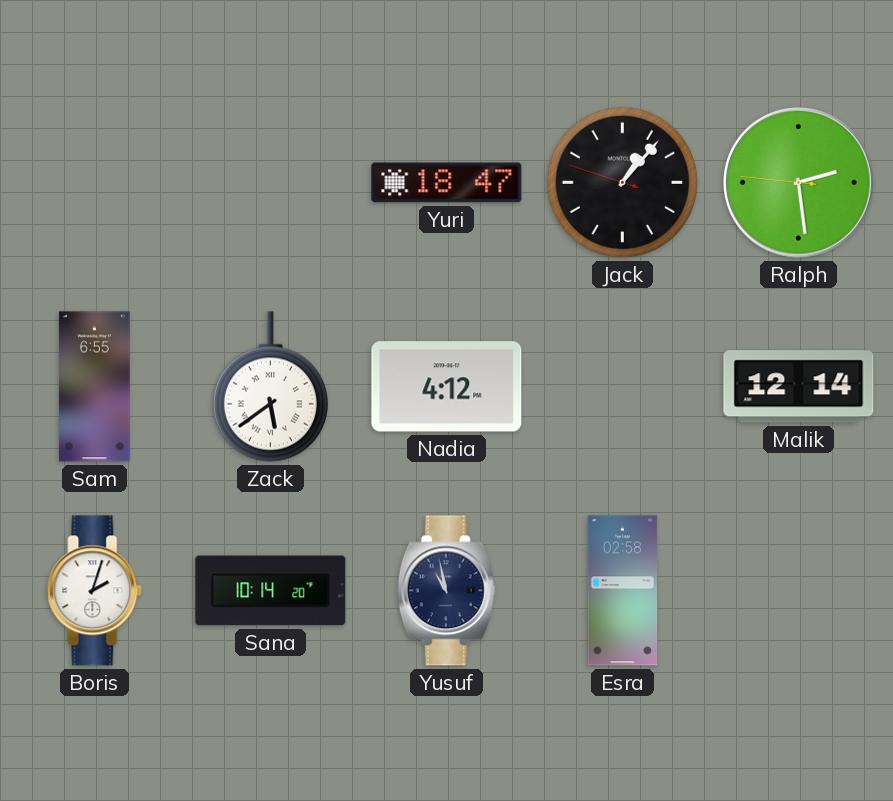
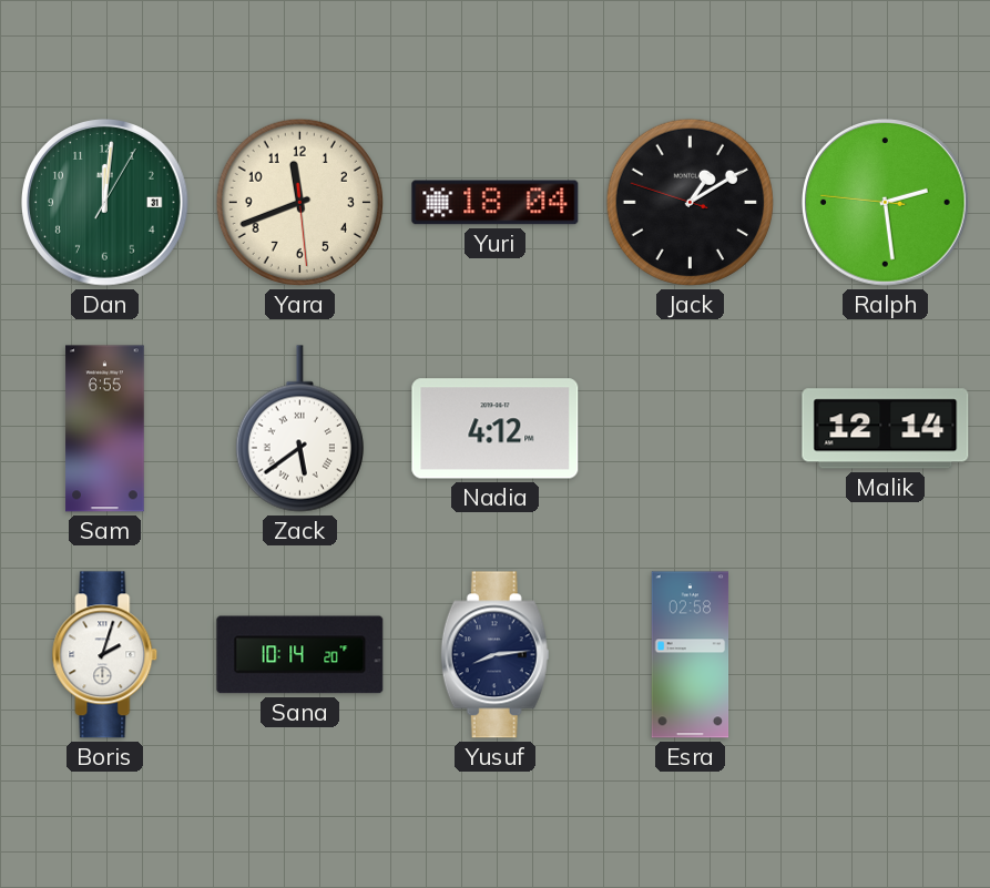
Dan: none -> 12:01
Yara: none -> 11:41
Yuri: 18:47 -> 18:04
Jack: 1:06 -> 1:09
Yusuf: 10:58 -> 8:14
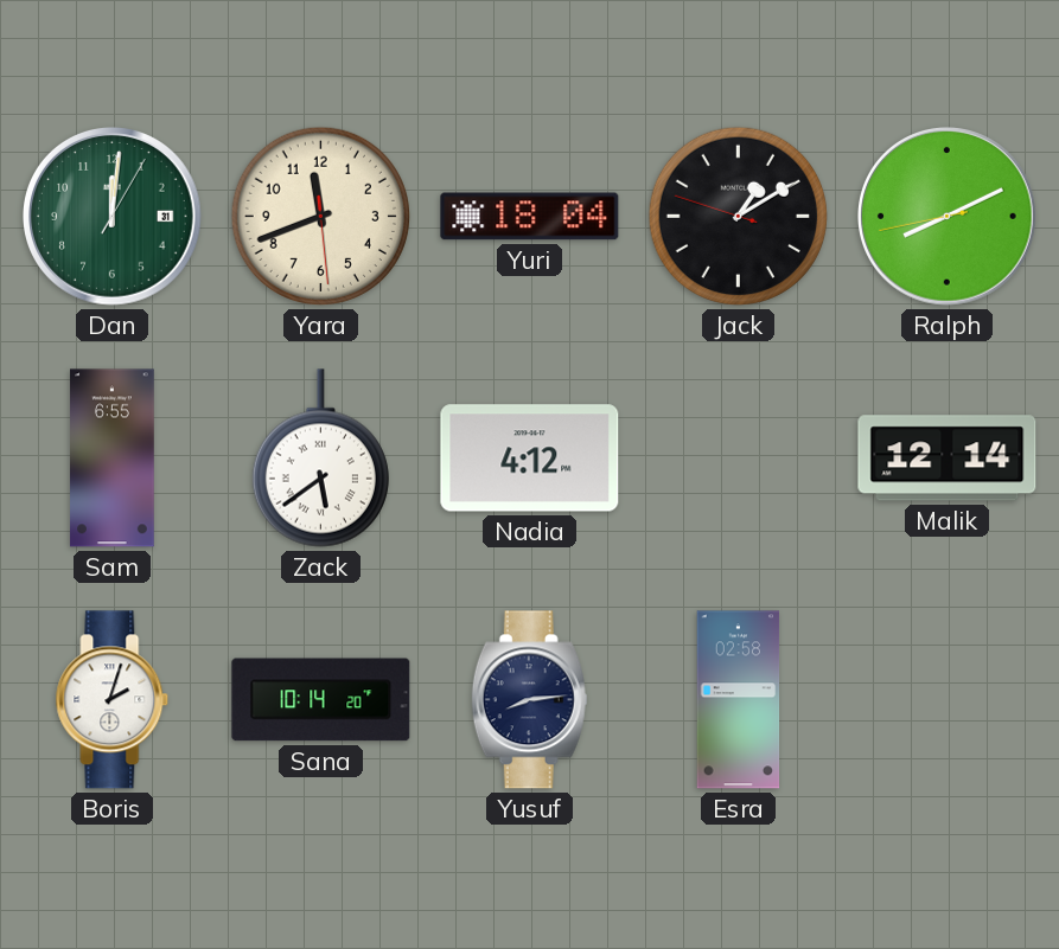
Ralph: 2:28 -> 8:10
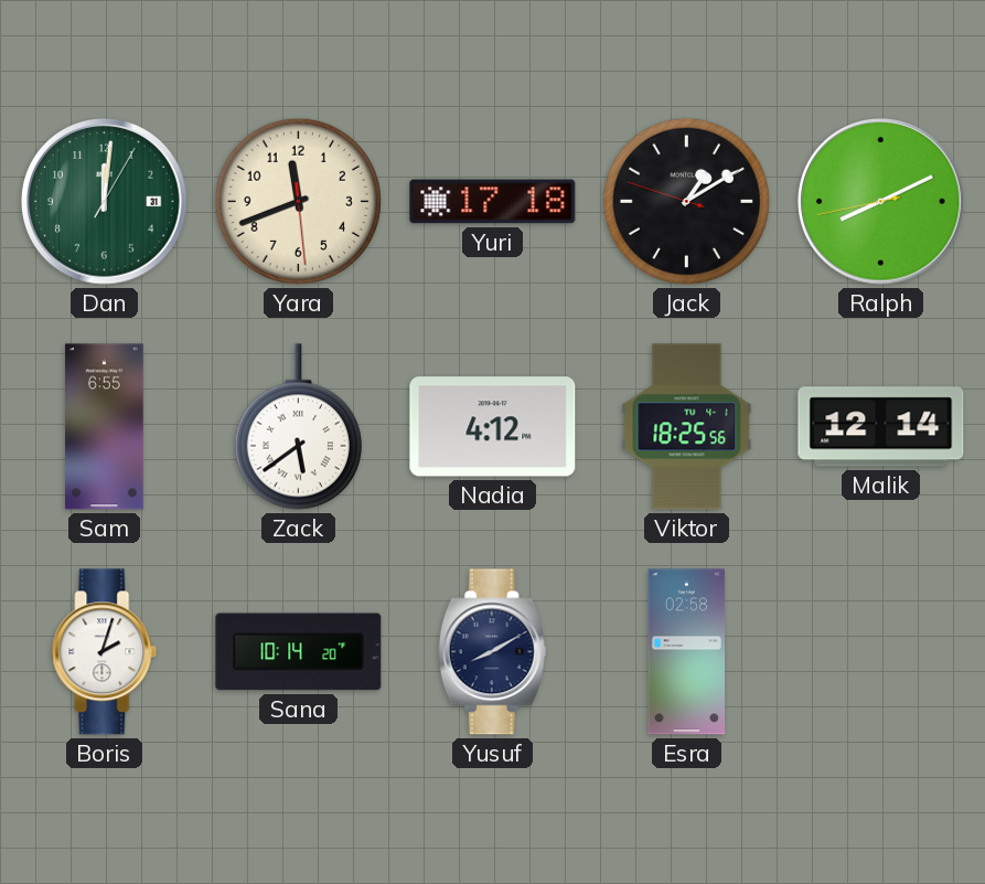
Yuri: 18:04 -> 17:18
Viktor: none -> 18:25
Yusuf: 8:14 -> 8:10
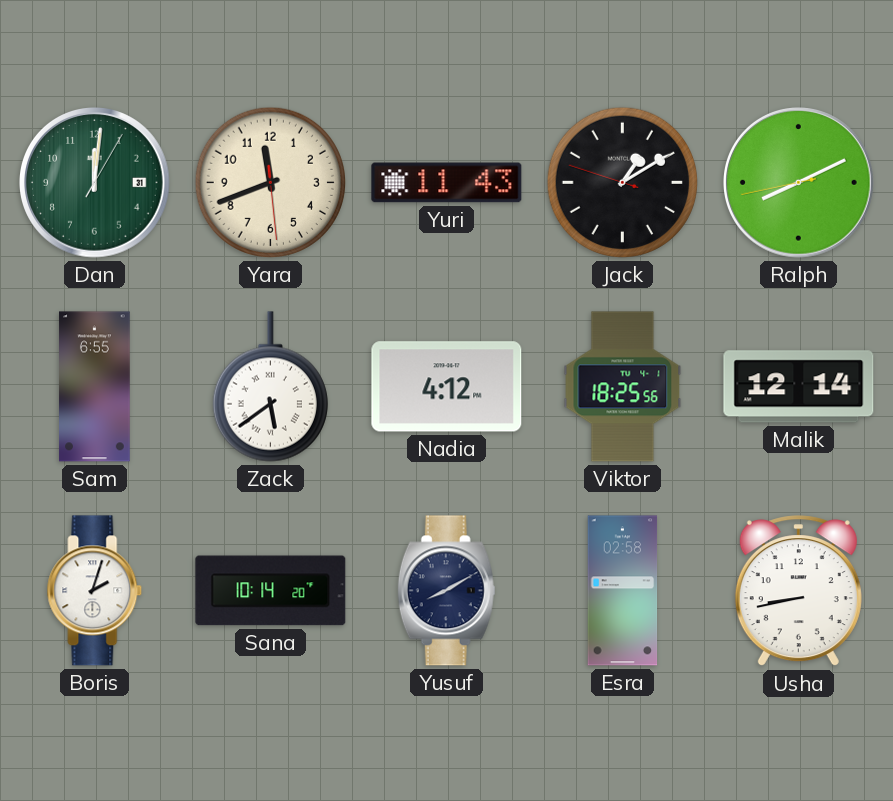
Yuri: 17:18 -> 11:43
Usha: none -> 8:43
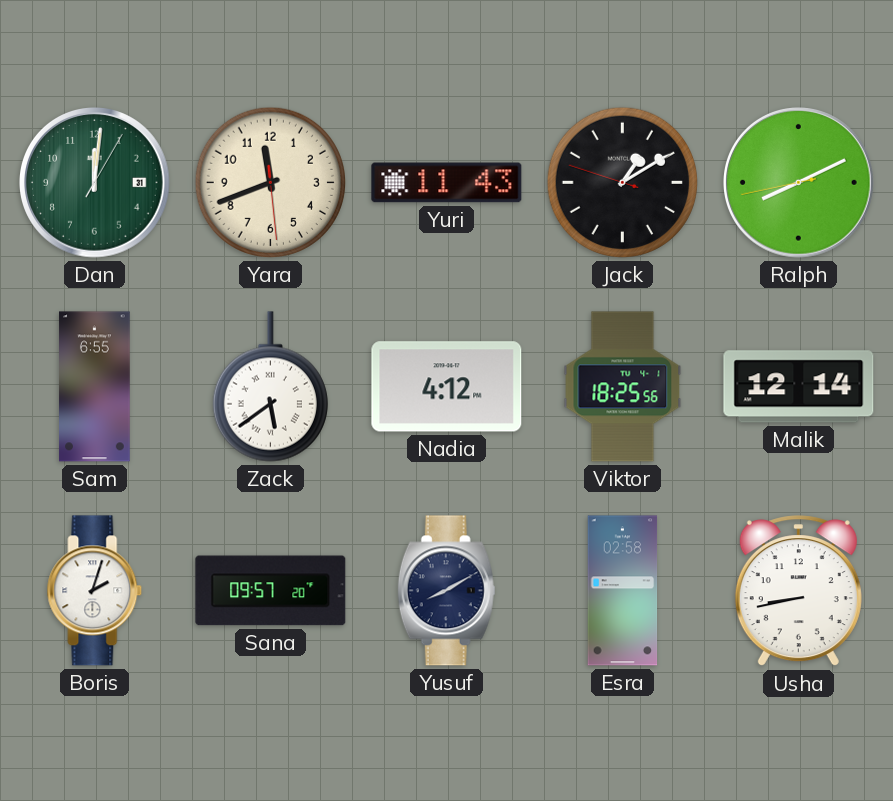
Sana: 10:14 -> 09:57
